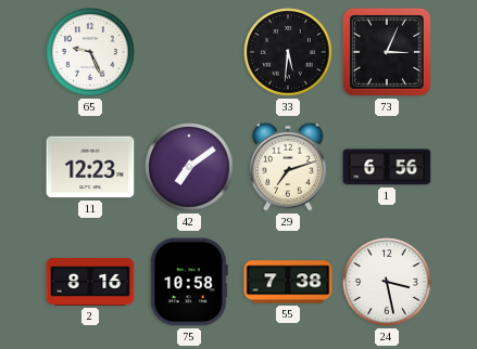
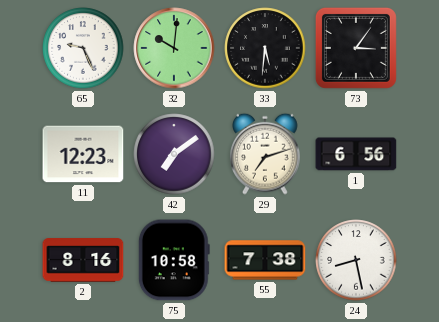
32: none -> 10:01
73: 3:04 -> 3:06
24: 3:28 -> 8:28
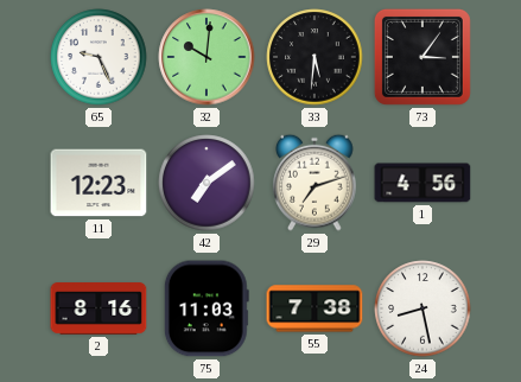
1: 6:56 -> 4:56
75: 10:58 -> 11:03
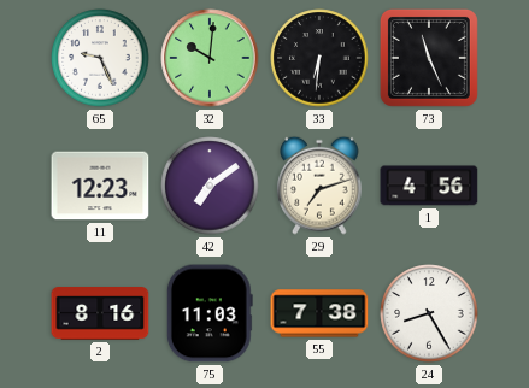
33: 5:31 -> 6:31
73: 3:06 -> 11:26
24: 8:28 -> 8:25
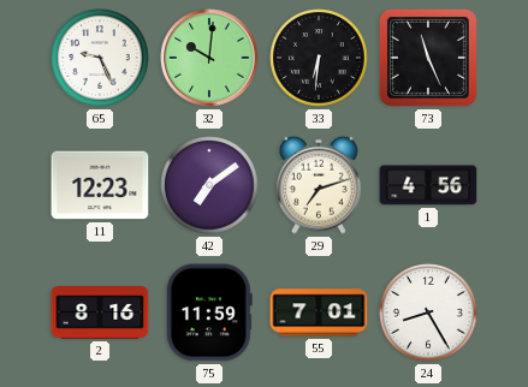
75: 11:03 -> 11:59
55: 7:38 -> 7:01
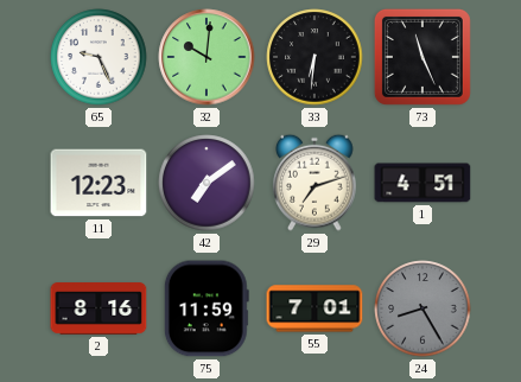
1: 4:56 -> 4:51
24 dial: white -> grey
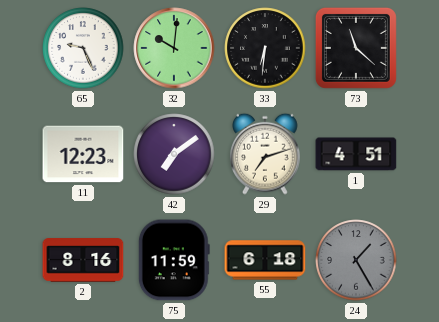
73: 11:26 -> 11:22
55: 7:01 -> 6:18
24: 8:25 -> 1:25
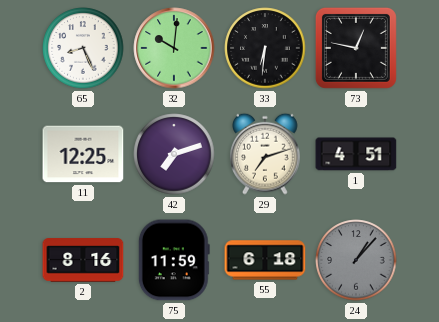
65: 9:26 -> 8:26
73: 11:22 -> 12:47
11: 12:23 -> 12:25
42: 7:09 -> 7:12
24: 1:25 -> 1:07
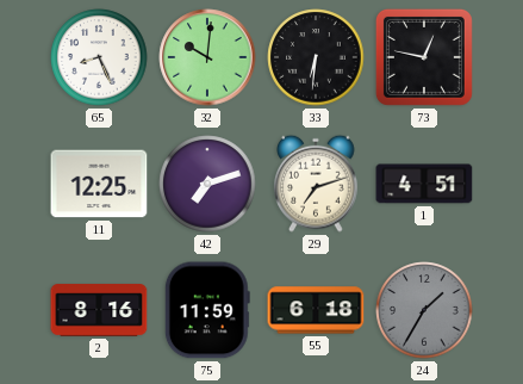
24: 1:07 -> 1:35
